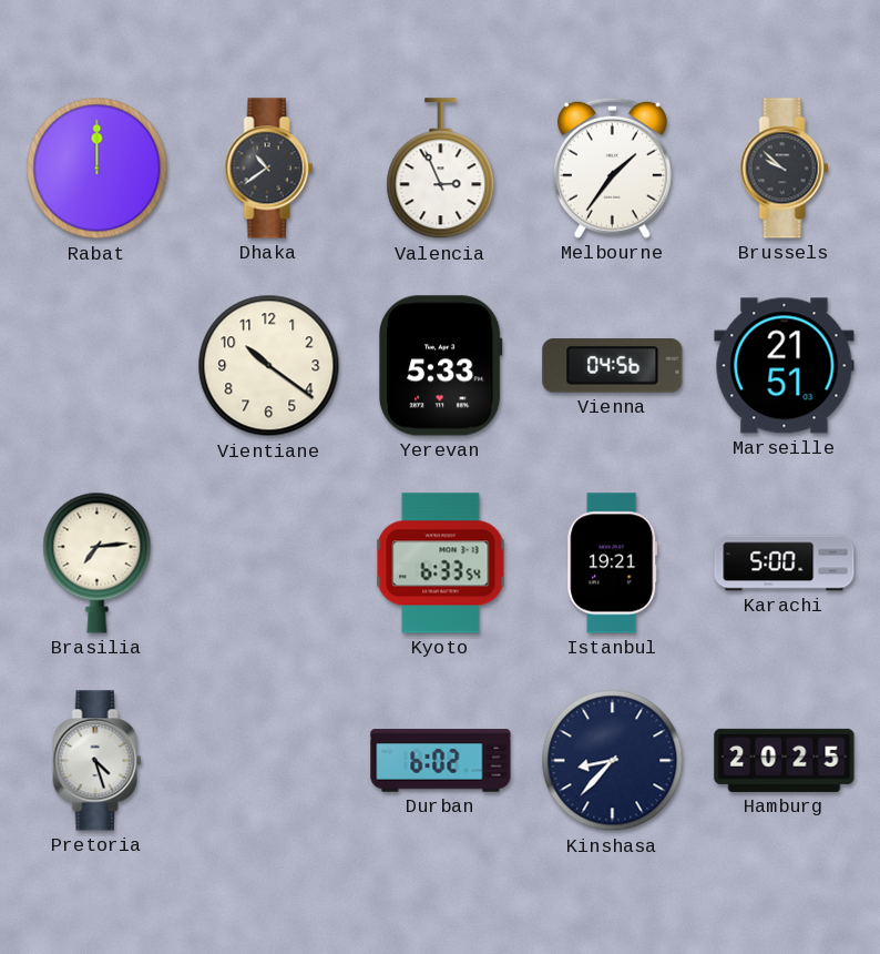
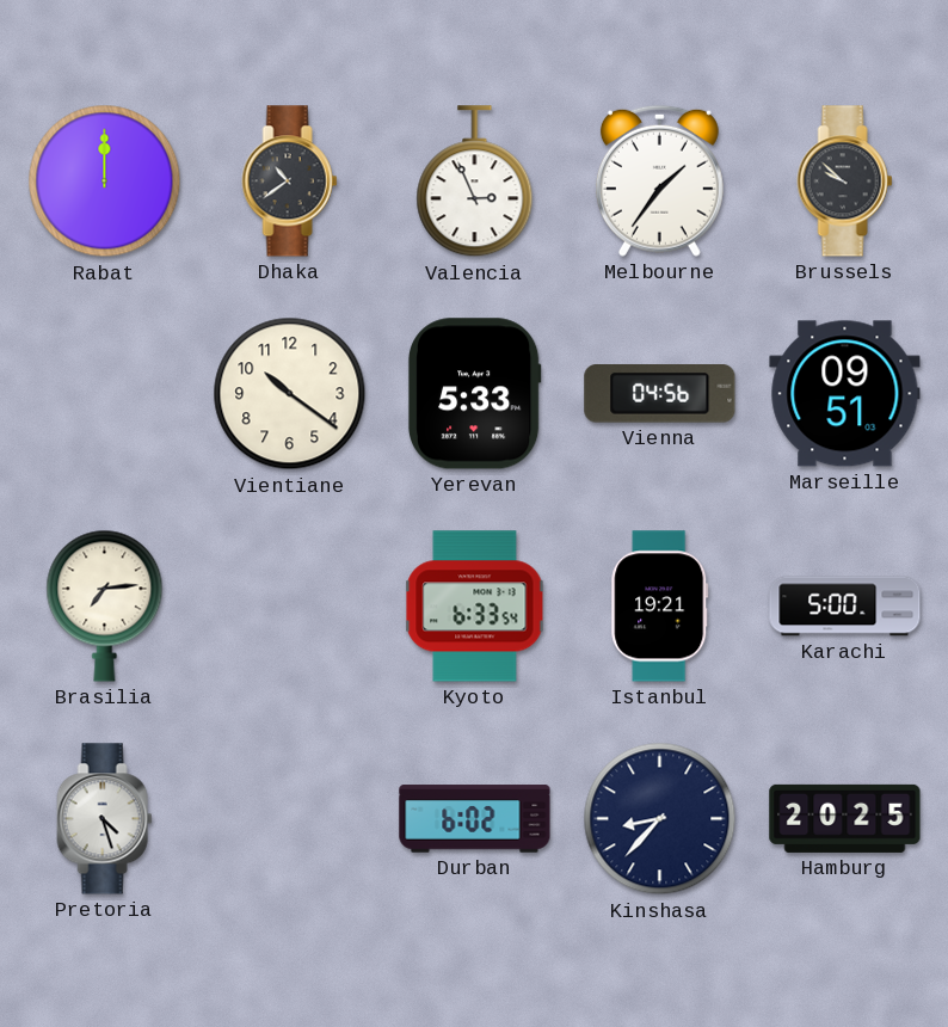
Marseille: 21:51 -> 09:51
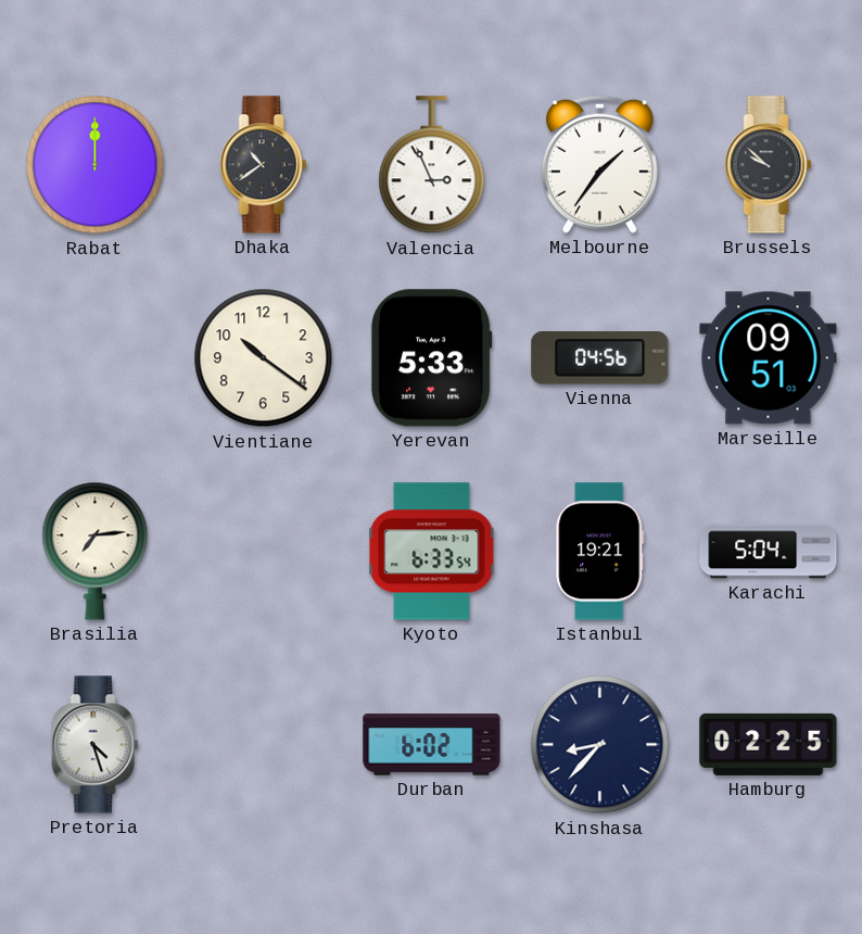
Karachi: 5:00 -> 5:04
Hamburg: 20:25 -> 02:25
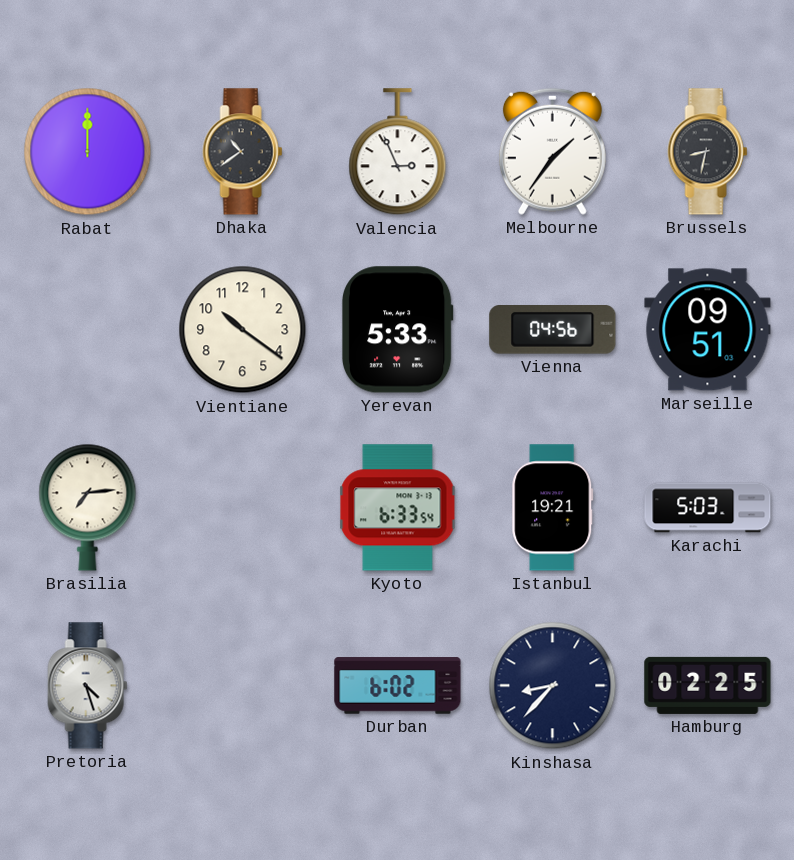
Brussels: 9:52 -> 8:32
Karachi: 5:04 -> 5:03
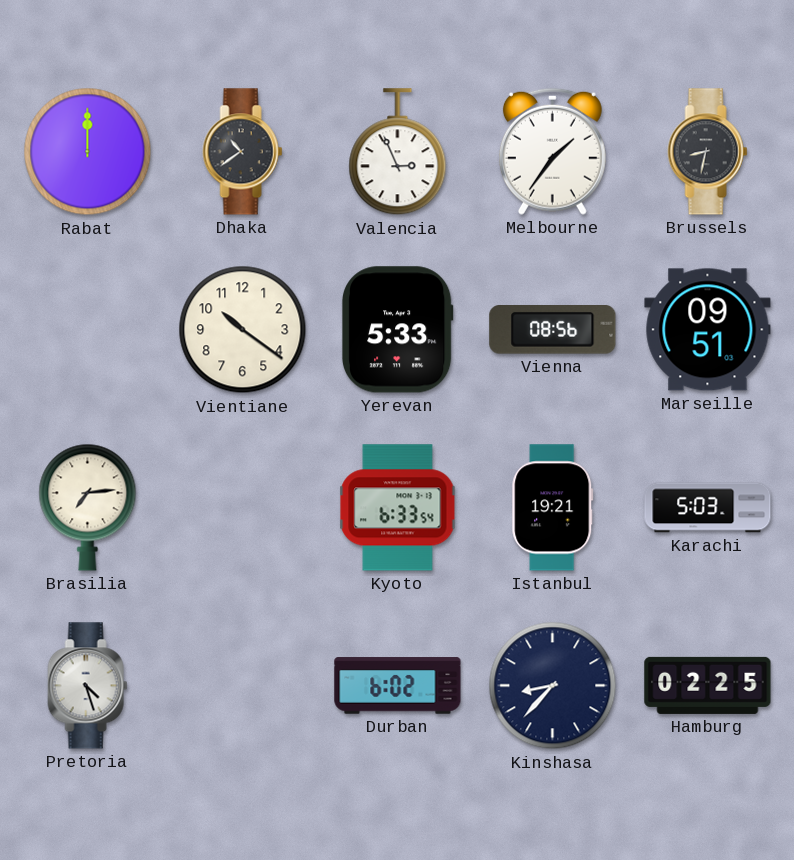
Vienna: 04:56 -> 08:56
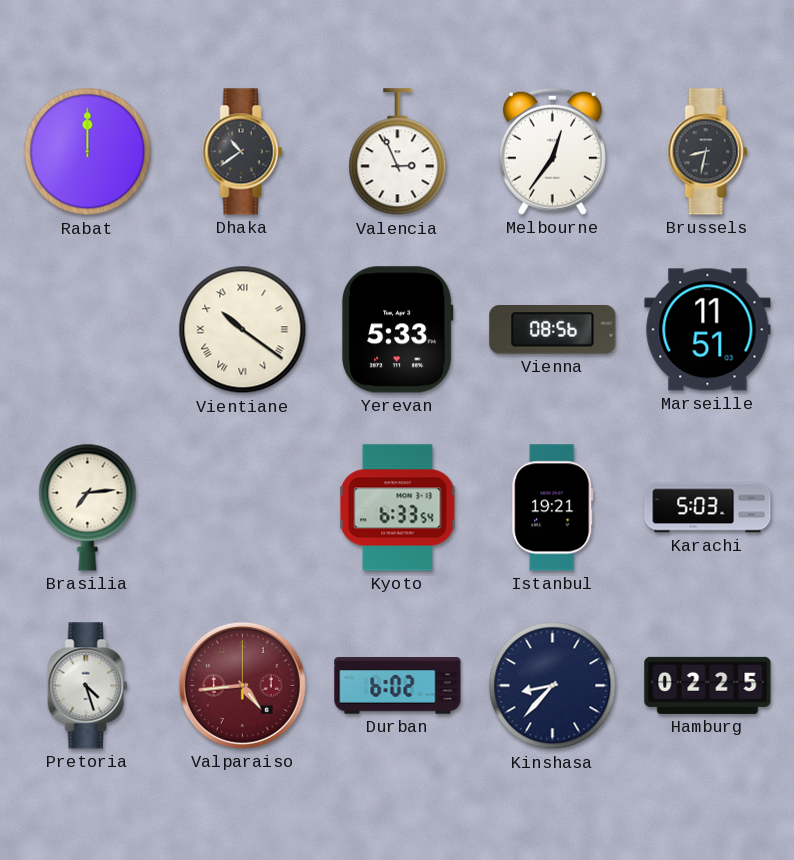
Melbourne: 1:36 -> 12:36
Vientiane numerals: Arabic -> Roman
Marseille: 09:51 -> 11:51
Valparaiso: none -> 4:44
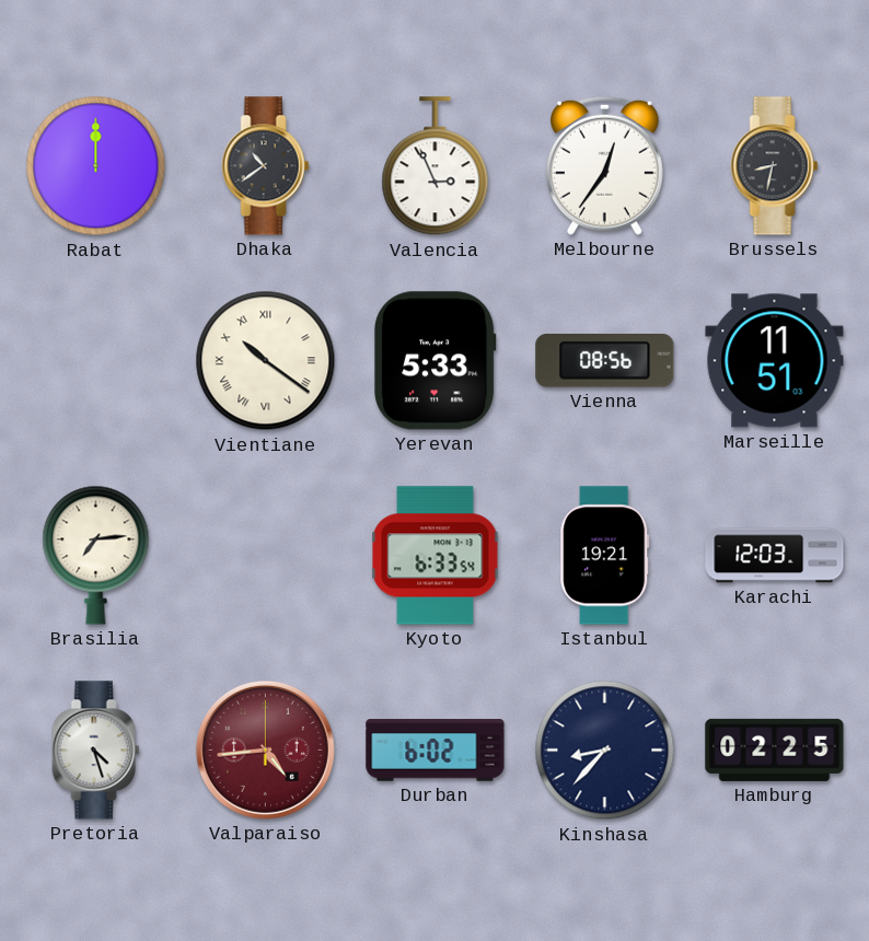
Karachi: 5:03 -> 12:03
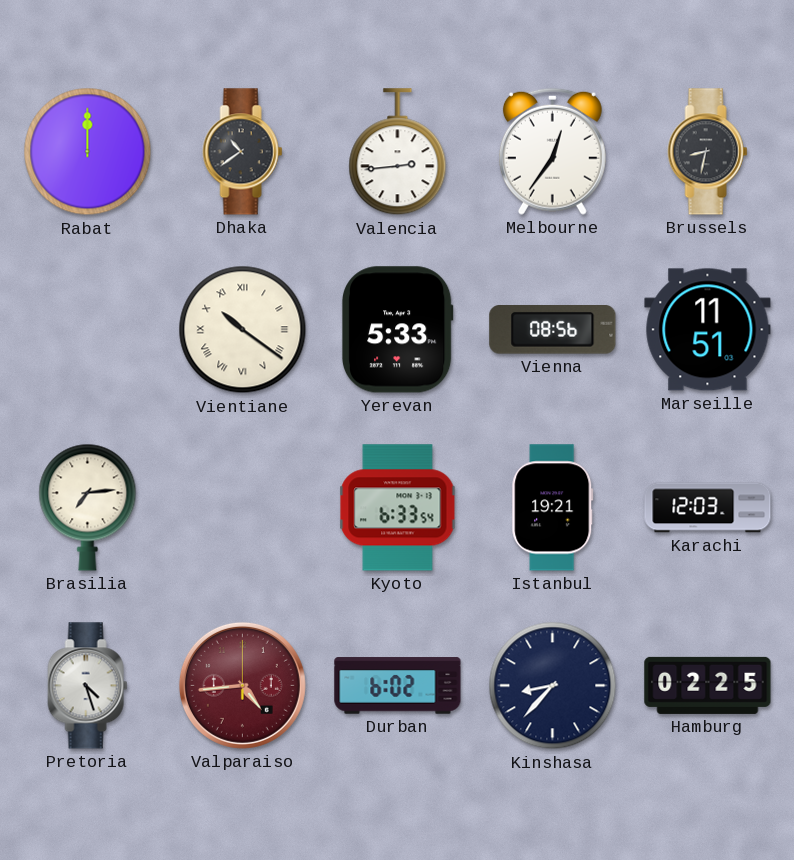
Valencia: 2:56 -> 2:44
